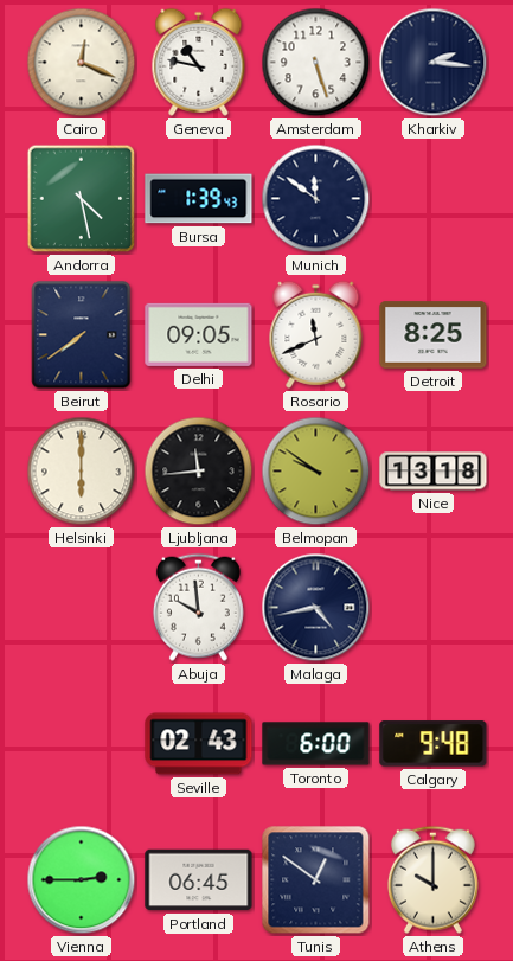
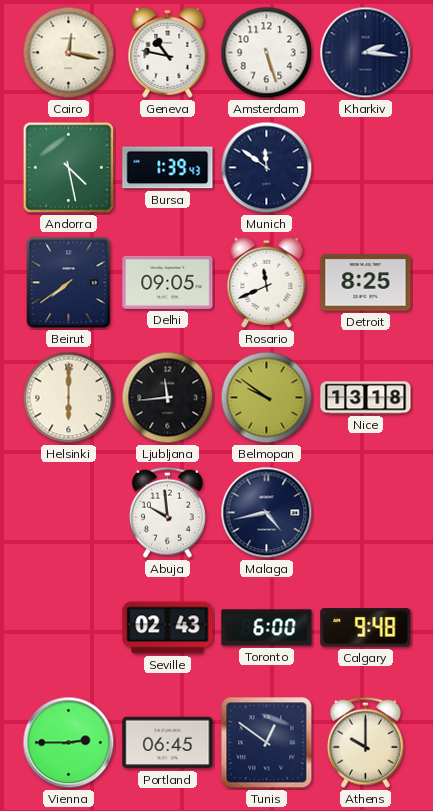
Cairo: 12:19 -> 12:17
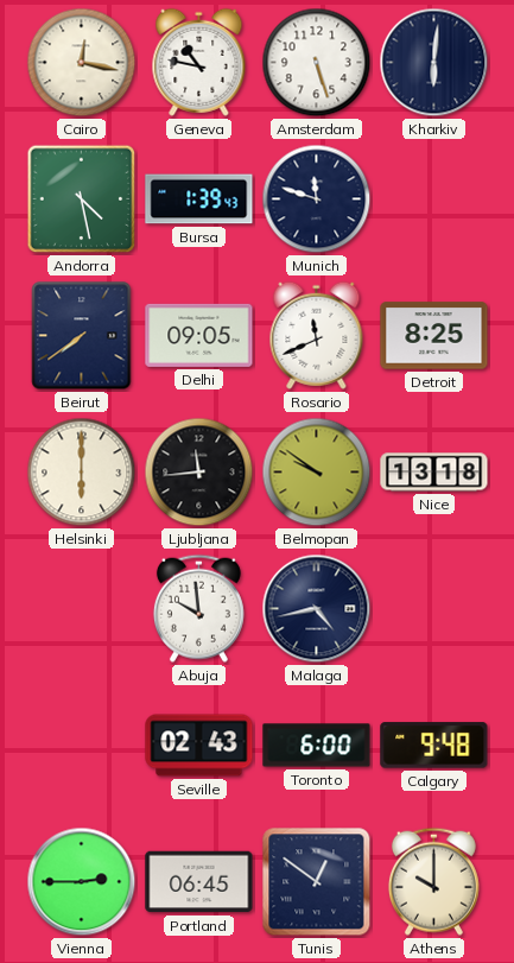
Kharkiv: 2:16 -> 6:01
Munich: 11:51 -> 11:48
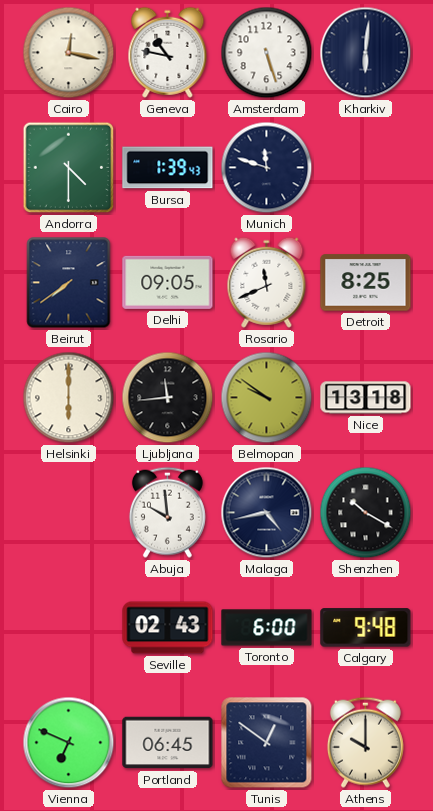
Andorra: 4:28 -> 4:30
Shenzhen: none -> 10:20
Vienna: 2:45 -> 6:49
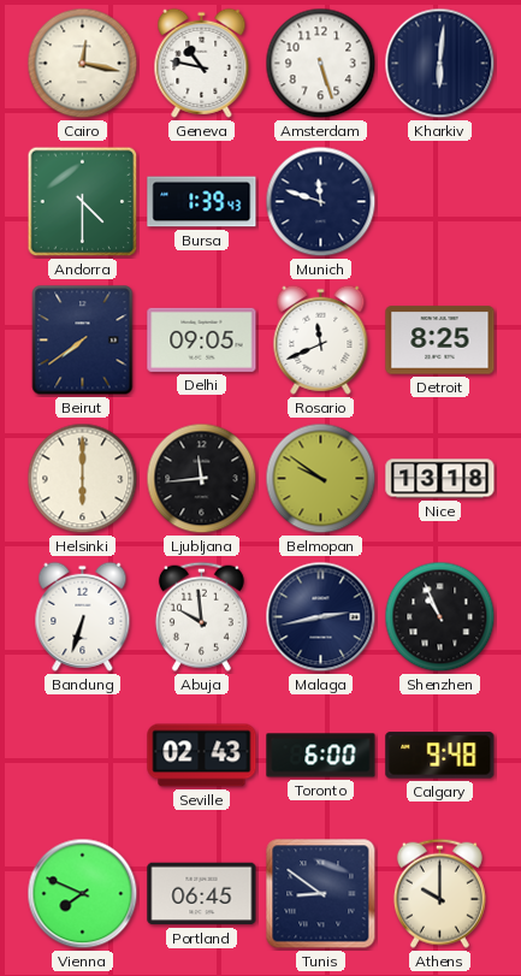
Bandung: none -> 6:33
Malaga: 4:43 -> 2:43
Shenzhen: 10:20 -> 10:56
Vienna: 6:49 -> 7:49
Tunis: 12:51 -> 8:51
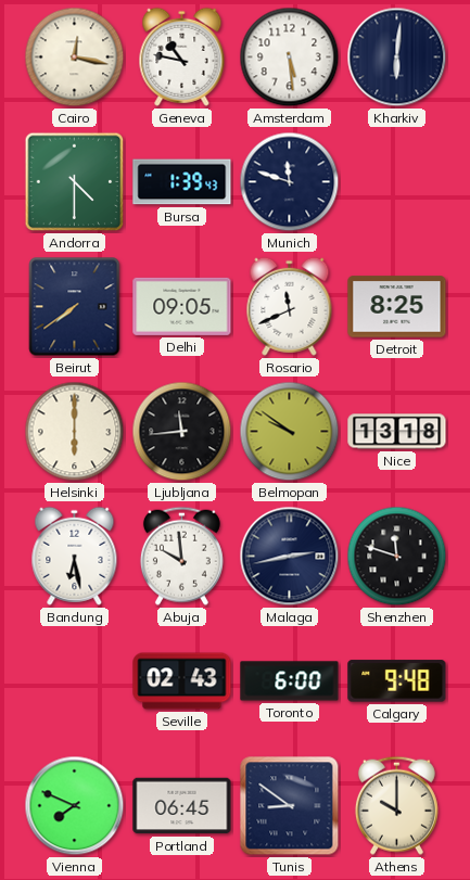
Amsterdam: 5:27 -> 5:29
Bandung: 6:33 -> 6:28
Shenzhen: 10:56 -> 11:48
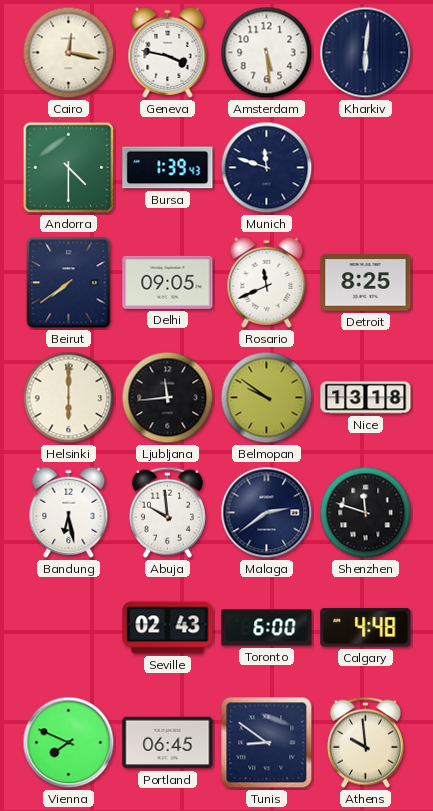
Geneva: 10:47 -> 3:47
Malaga: 2:43 -> 2:39
Calgary: 9:48 -> 4:48
Athens: 10:00 -> 9:59
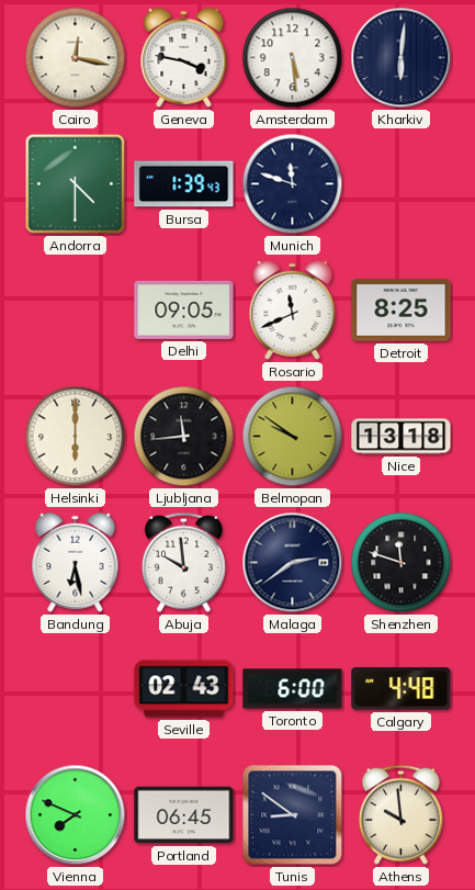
Beirut: 7:39 -> none
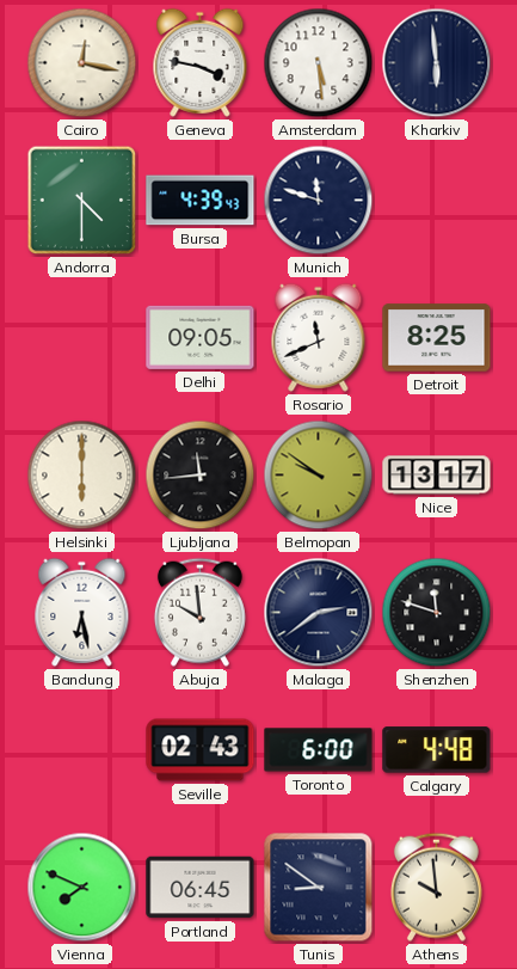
Kharkiv: 6:01 -> 5:59
Bursa: 1:39 -> 4:39
Nice: 13:18 -> 13:17
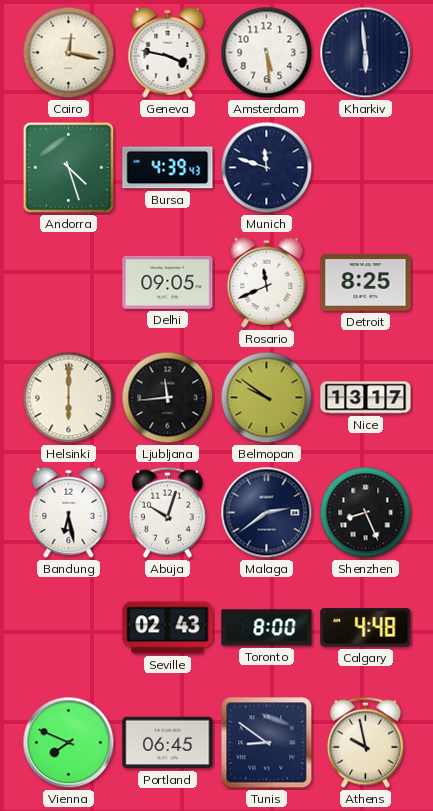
Andorra: 4:30 -> 4:27
Abuja: 9:59 -> 10:03
Shenzhen: 11:48 -> 8:26
Toronto: 6:00 -> 8:00
Athens: 9:59 -> 9:58
